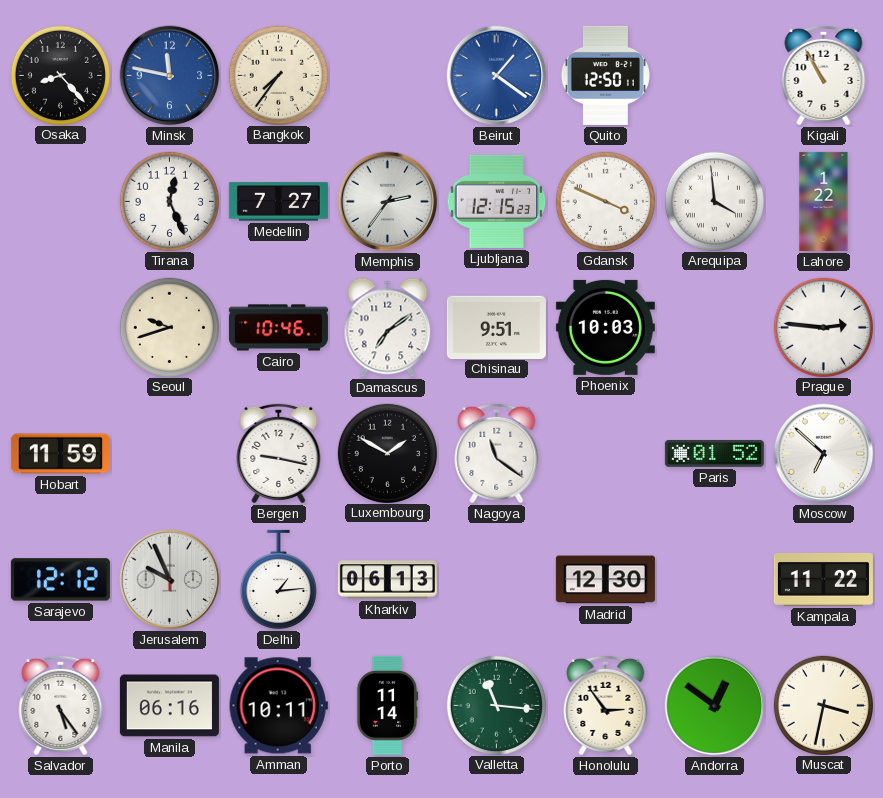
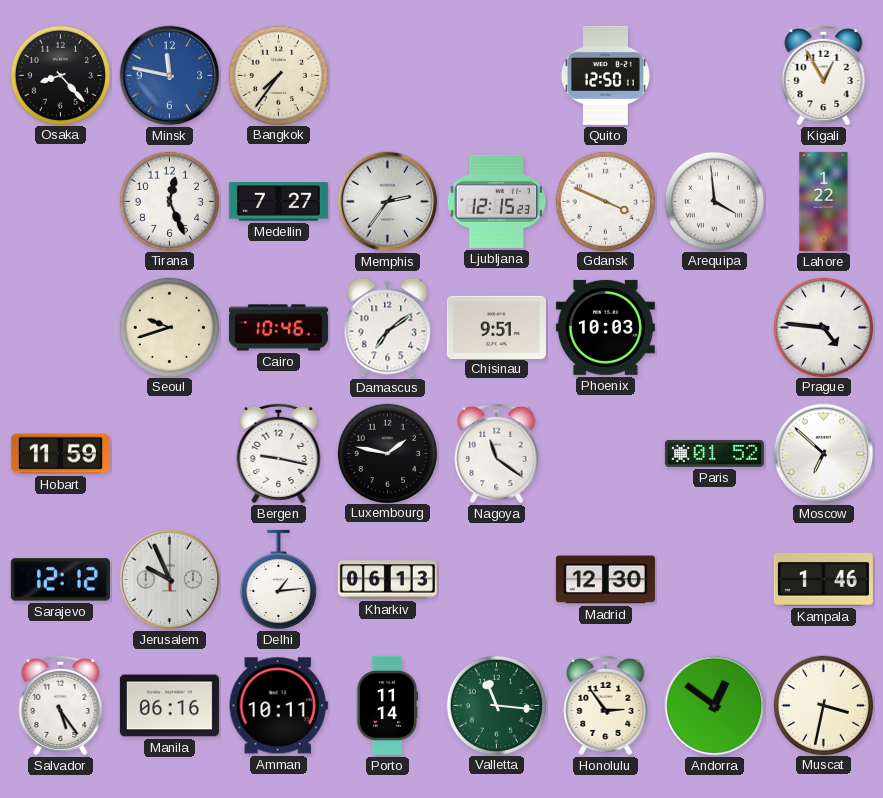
Beirut: 1:21 -> none
Kigali: 10:55 -> 12:55
Prague: 2:46 -> 4:46
Luxembourg: 1:50 -> 1:47
Kampala: 11:22 -> 1:46
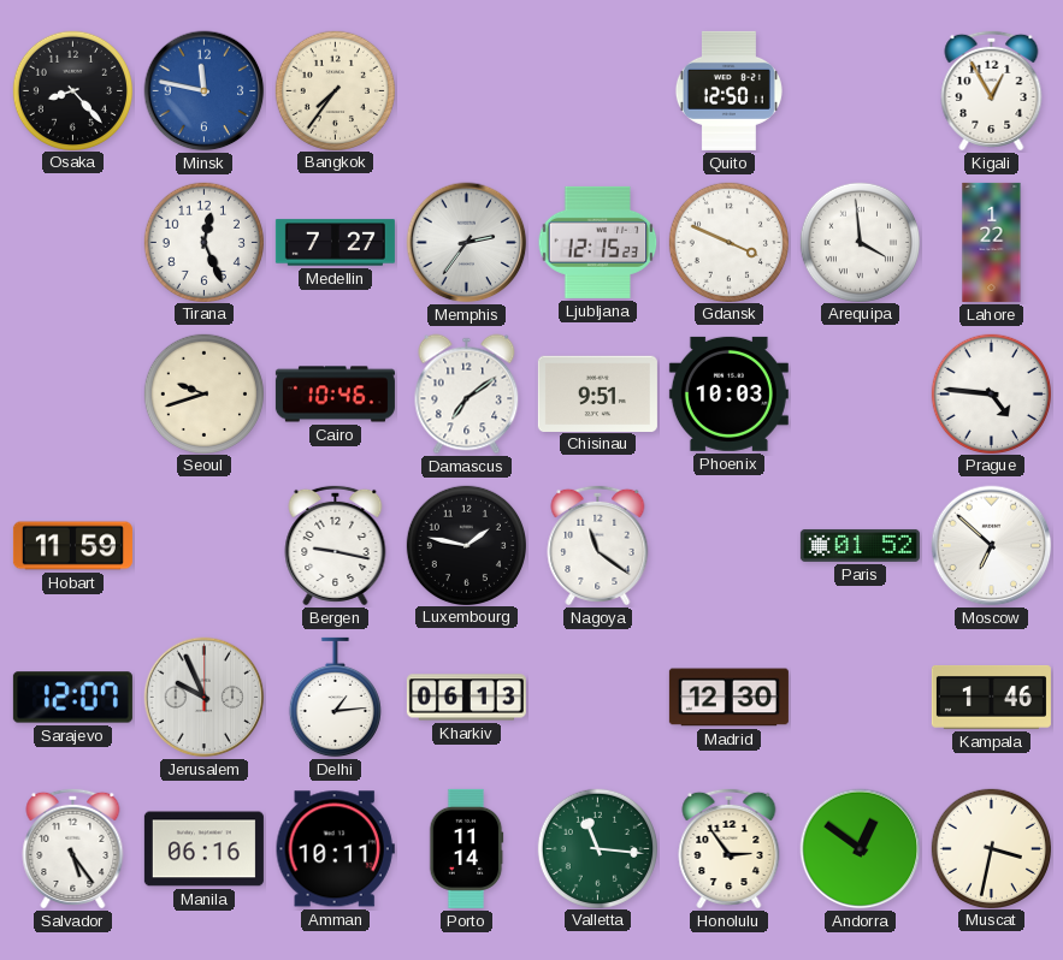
Sarajevo: 12:12 -> 12:07
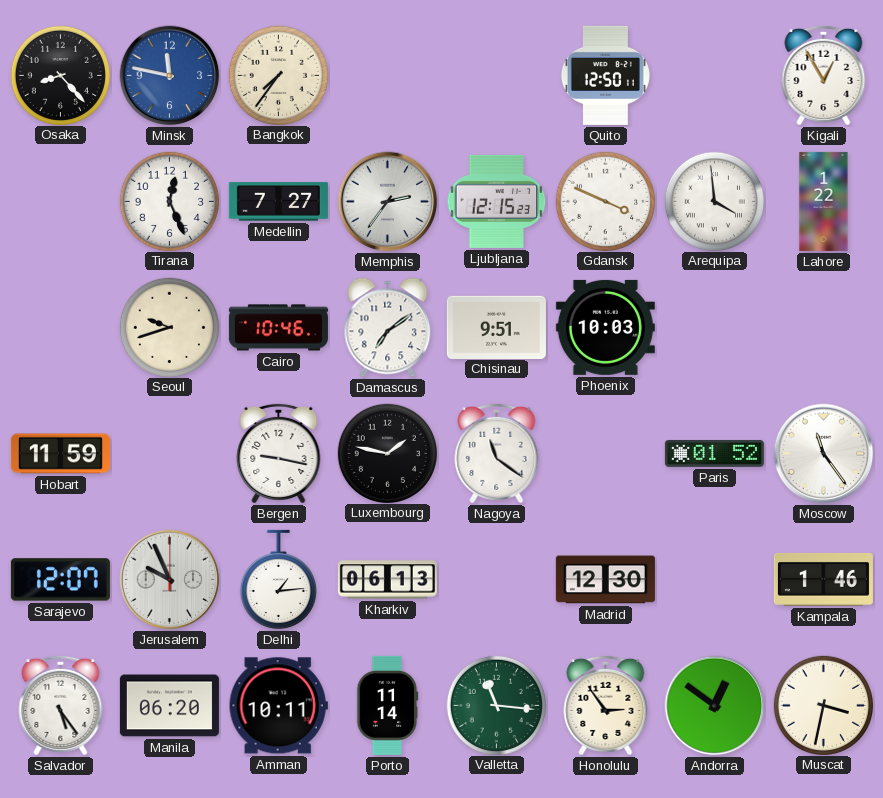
Prague: 4:46 -> none
Moscow: 6:52 -> 11:24
Manila: 06:16 -> 06:20
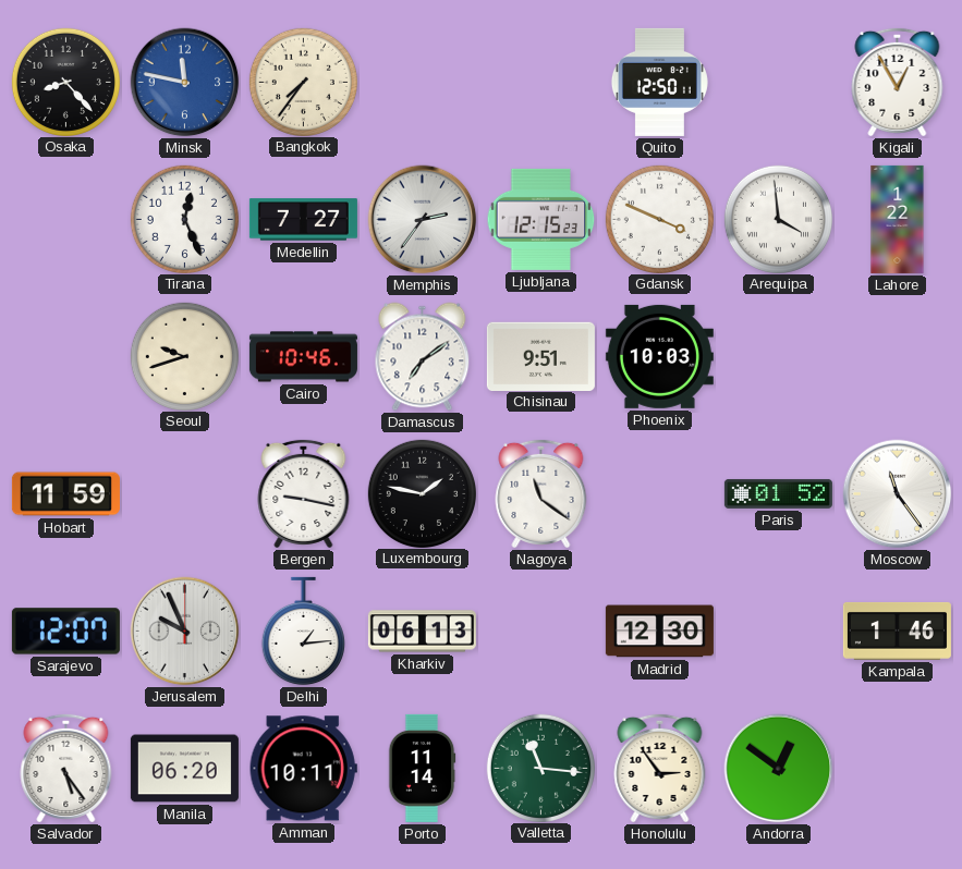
Muscat: 3:32 -> none
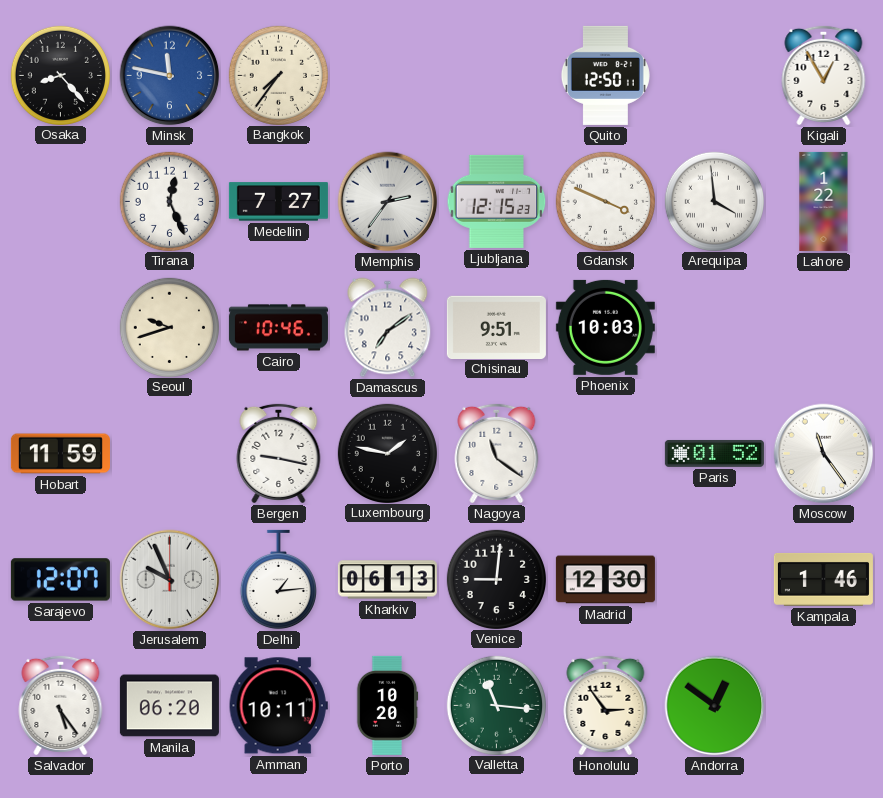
Venice: none -> 9:01
Porto: 11:14 -> 10:20
